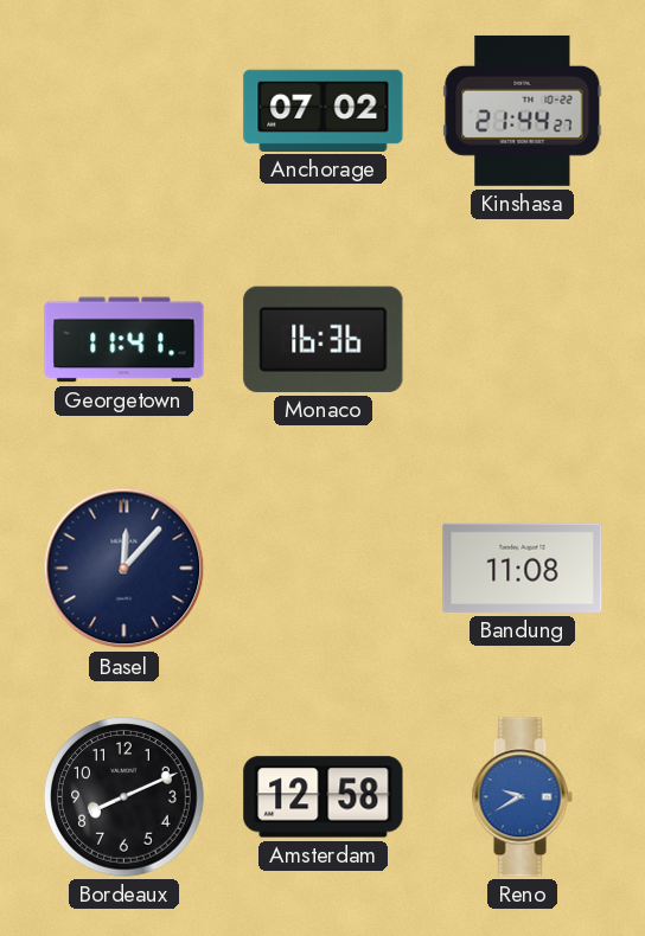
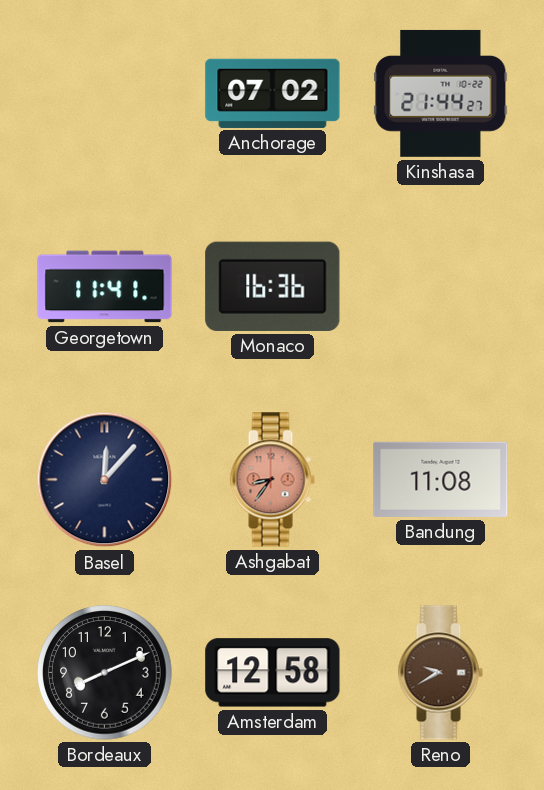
Ashgabat: none -> 8:36
Reno dial: blue -> brown
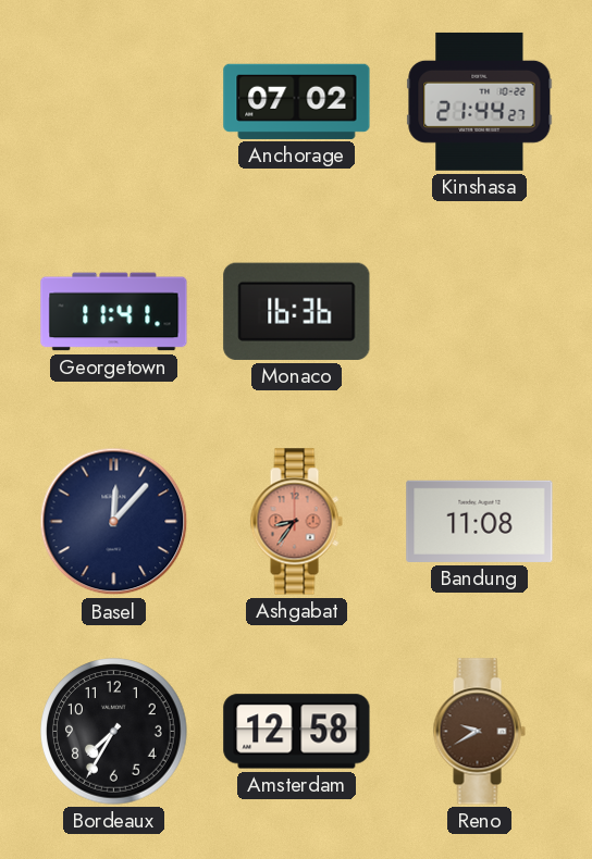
Bordeaux: 8:11 -> 7:35
